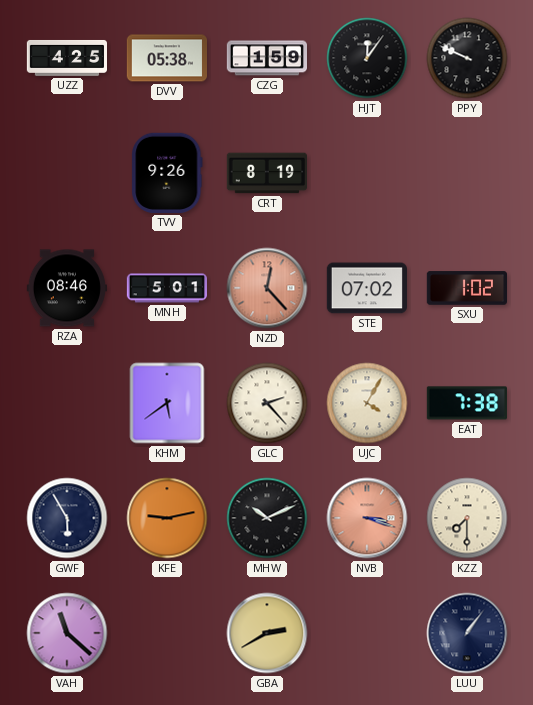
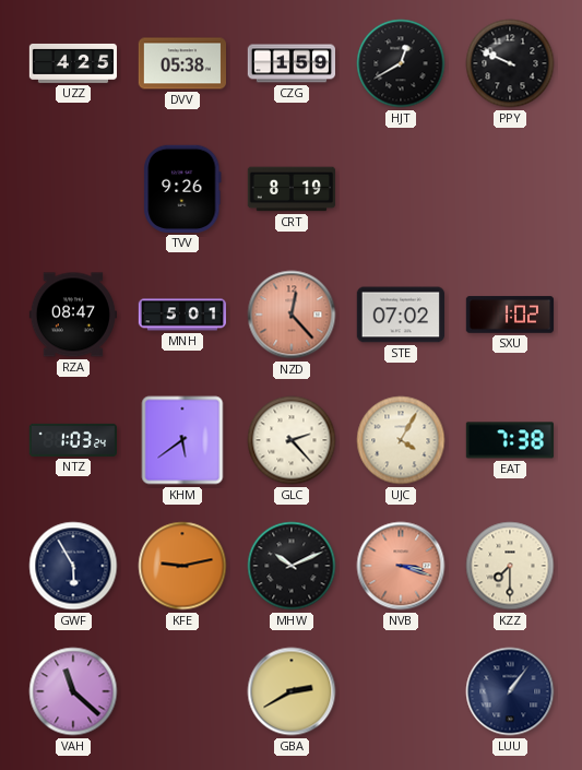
HJT: 12:06 -> 12:40
RZA: 08:46 -> 08:47
NTZ: none -> 1:03
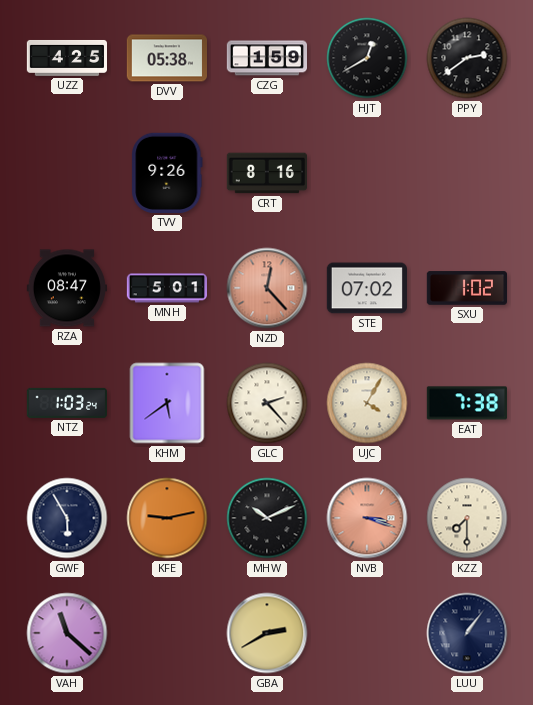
PPY: 9:49 -> 2:39
CRT: 8:19 -> 8:16
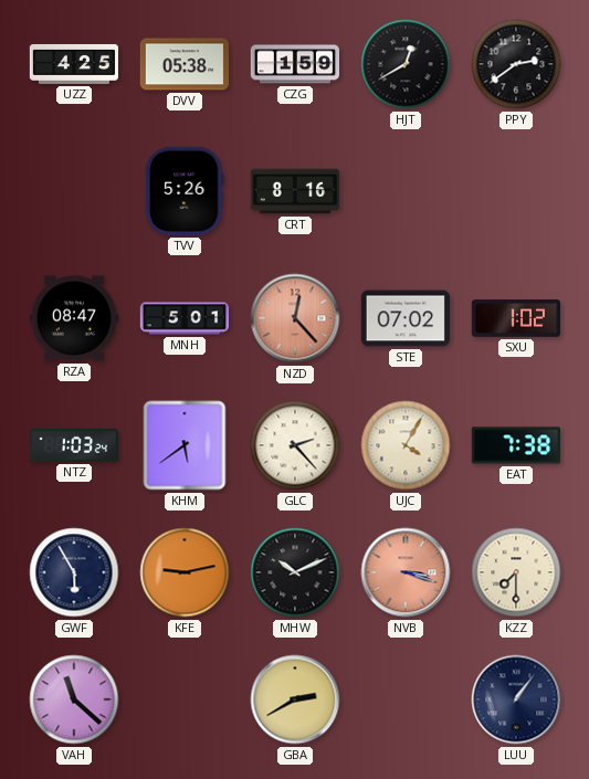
TVV: 9:26 -> 5:26
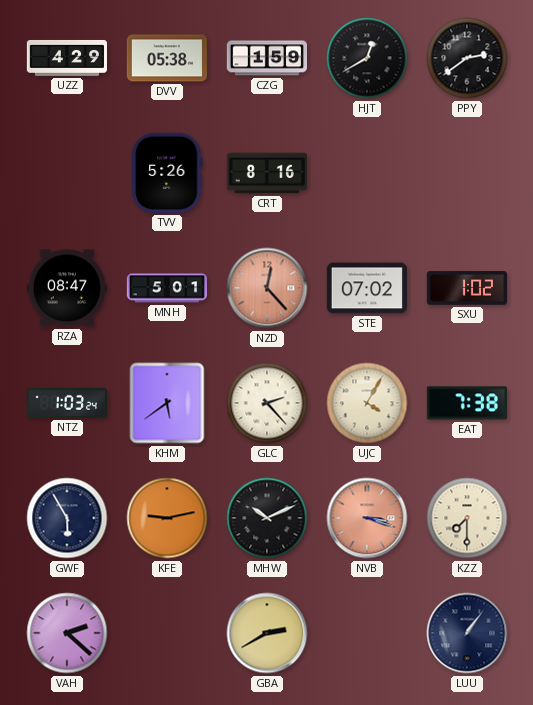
UZZ: 4:25 -> 4:29
VAH: 11:22 -> 2:22
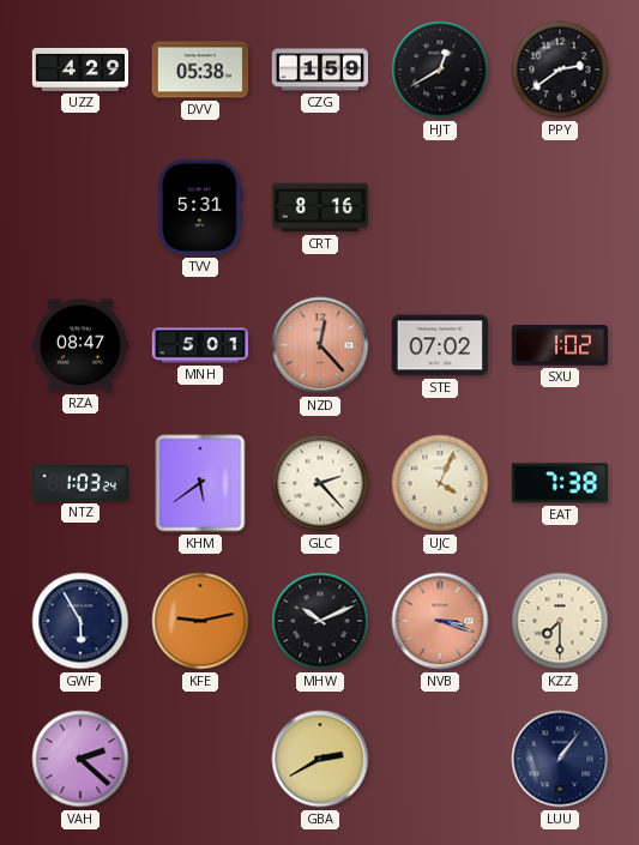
TVV: 5:26 -> 5:31
UJC: 4:05 -> 4:04
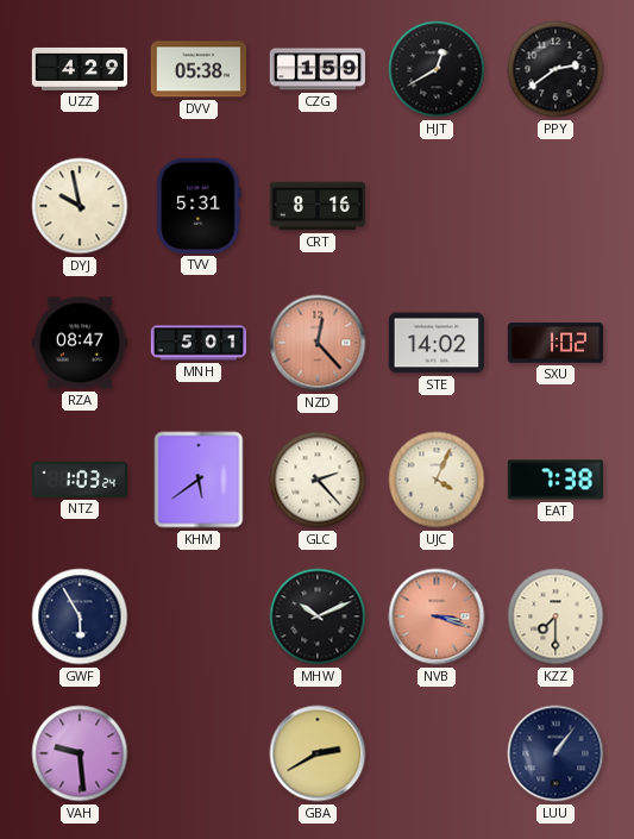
DYJ: none -> 9:58
STE: 07:02 -> 14:02
KFE: 9:13 -> none
VAH: 2:22 -> 9:29
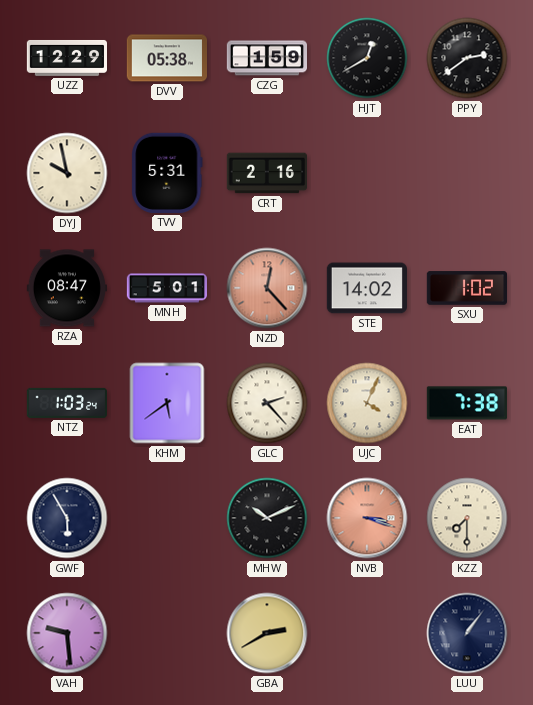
UZZ: 4:29 -> 12:29
CRT: 8:16 -> 2:16
